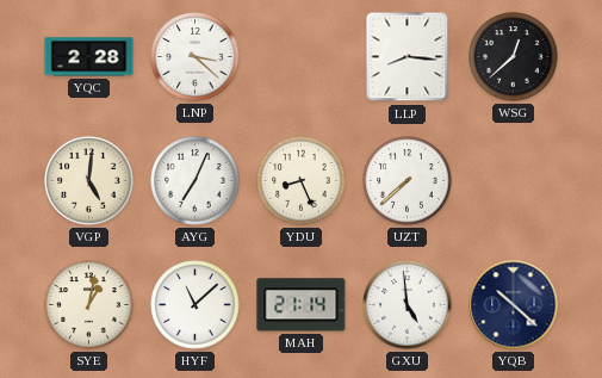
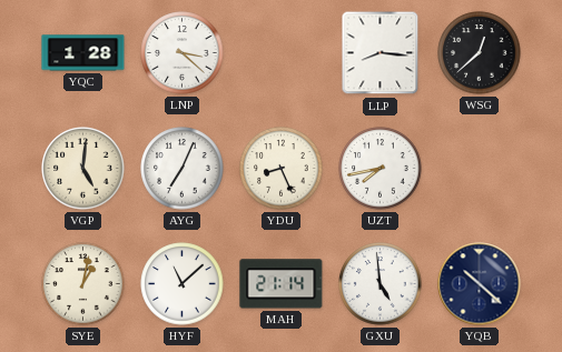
YQC: 2:28 -> 1:28
UZT: 7:38 -> 7:43
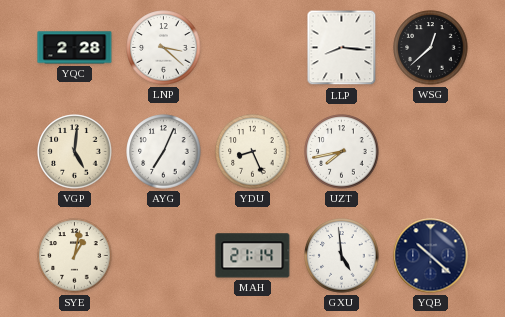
YQC: 1:28 -> 2:28
HYF: 11:08 -> none
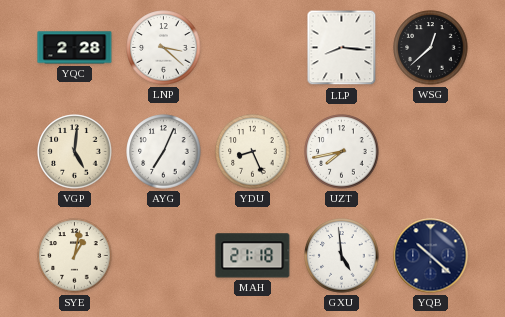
MAH: 21:14 -> 21:18
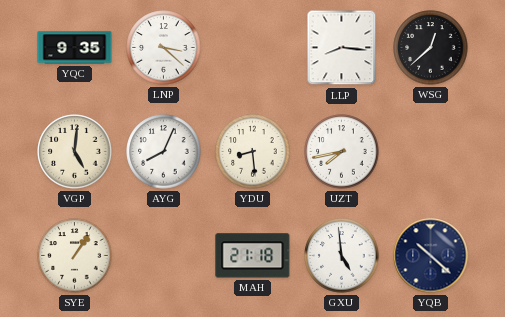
YQC: 2:28 -> 9:35
AYG: 7:04 -> 8:04
YDU: 8:26 -> 8:29
SYE: 1:02 -> 1:06
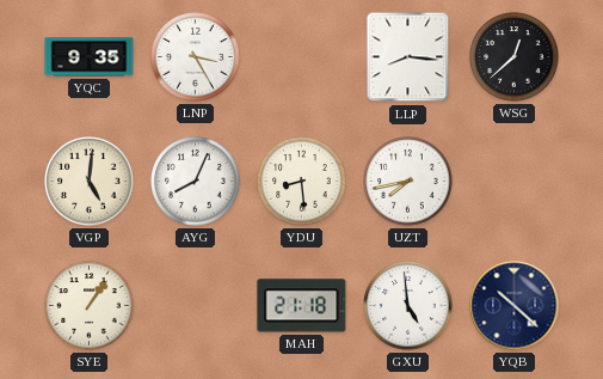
LNP: 3:22 -> 3:25
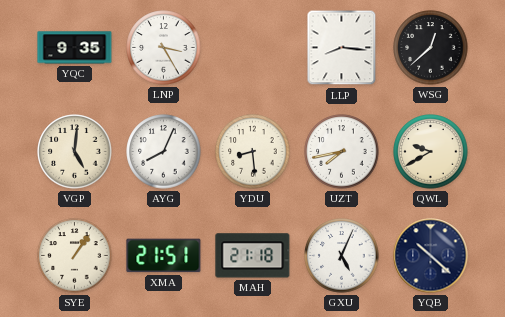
QWL: none -> 9:40
XMA: none -> 21:51
GXU: 4:59 -> 5:04
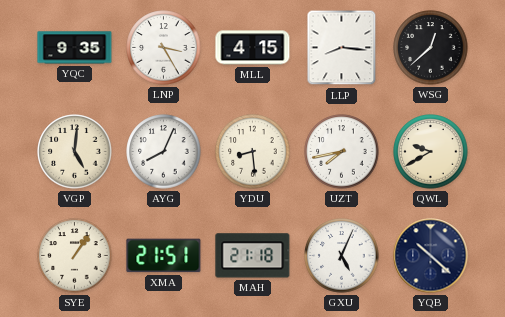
MLL: none -> 4:15
